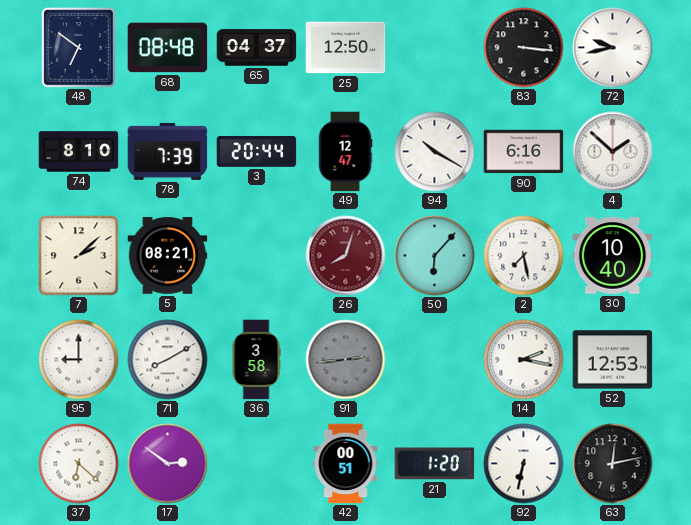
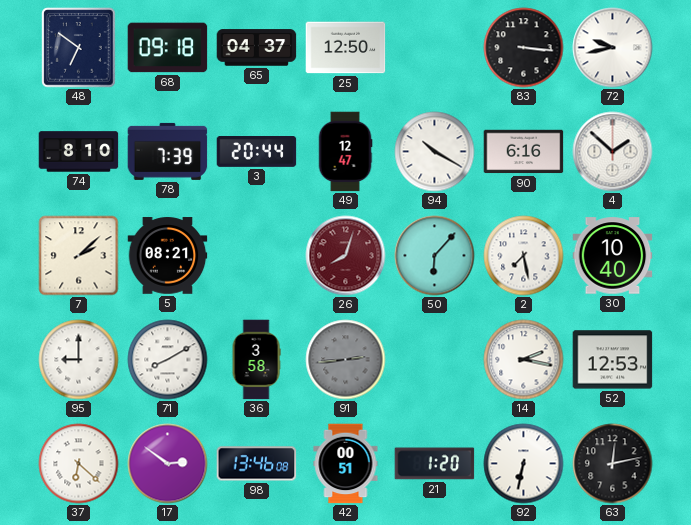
68: 08:48 -> 09:18
98: none -> 13:46
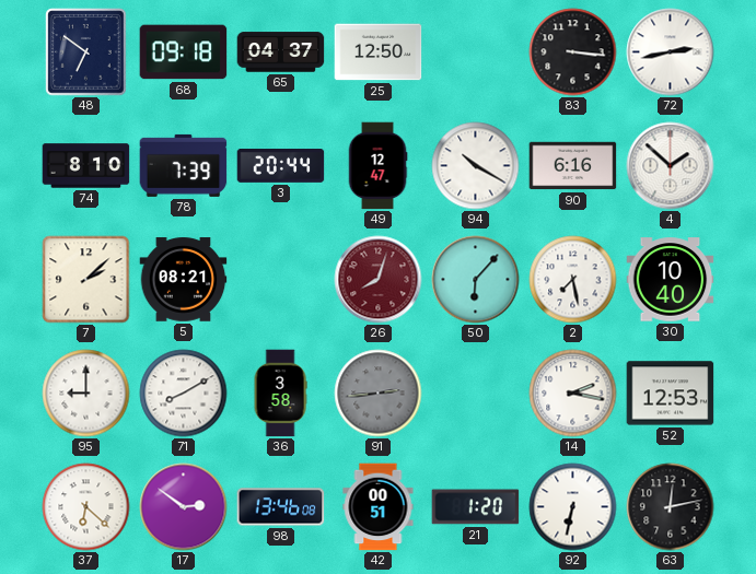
72: 9:43 -> 2:43
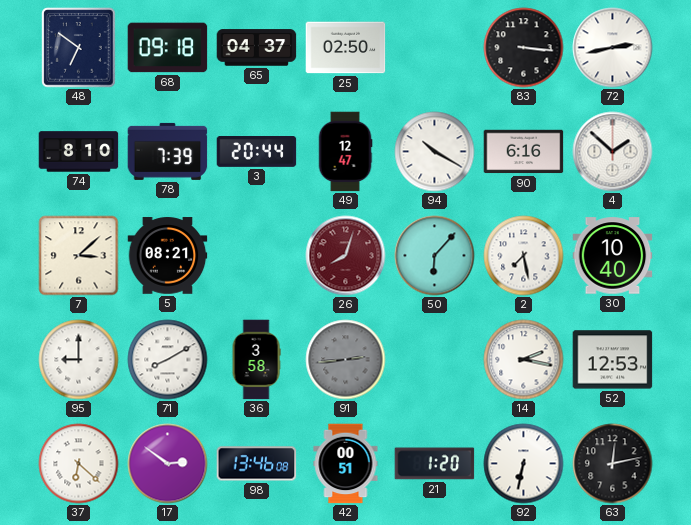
25: 12:50 -> 02:50
7: 2:08 -> 3:08
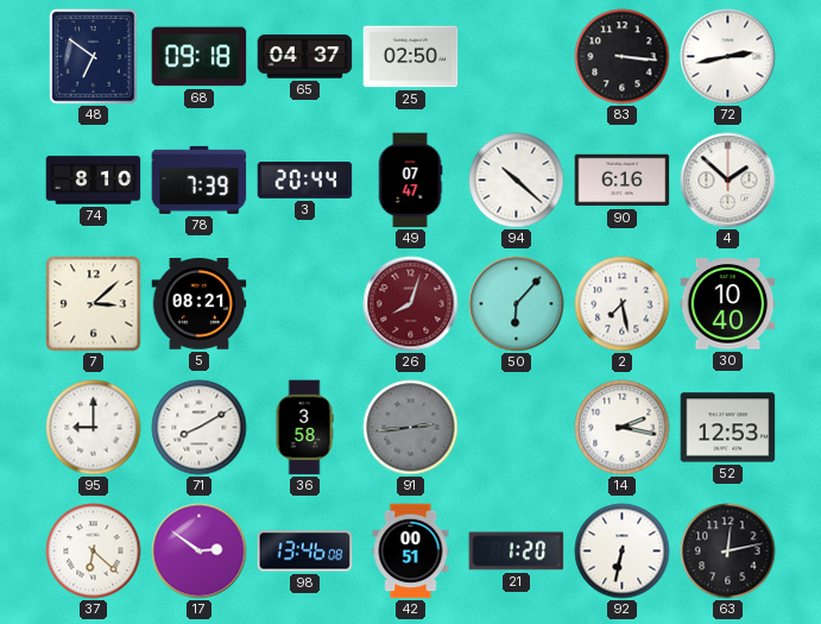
49: 12:47 -> 07:47
94: 10:20 -> 10:22
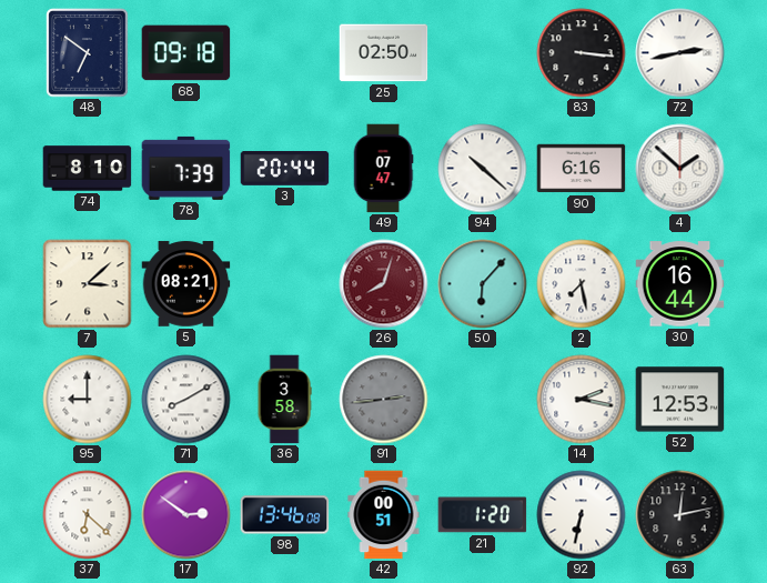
65: 04:37 -> none
30: 10:40 -> 16:44
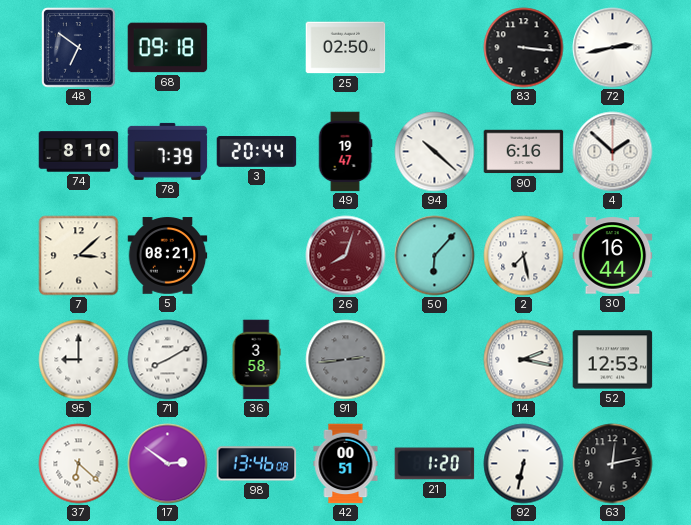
49: 07:47 -> 19:47
